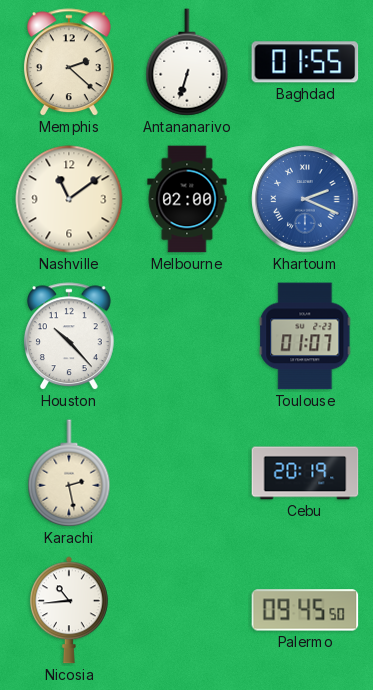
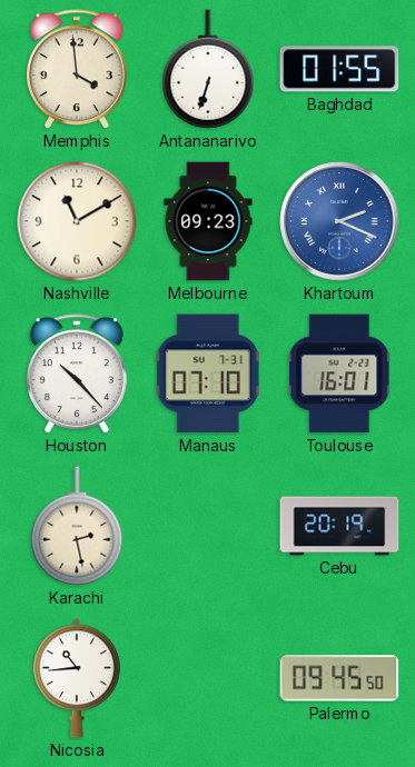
Memphis: 2:22 -> 3:59
Nashville: 11:09 -> 11:10
Melbourne: 02:00 -> 09:23
Manaus: none -> 07:10
Toulouse: 01:07 -> 16:01
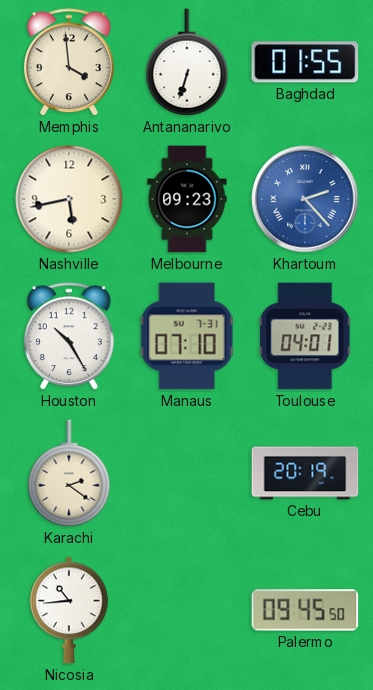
Nashville: 11:10 -> 5:43
Khartoum: 2:19 -> 2:23
Houston: 10:23 -> 10:25
Toulouse: 16:01 -> 04:01
Karachi: 2:28 -> 2:21
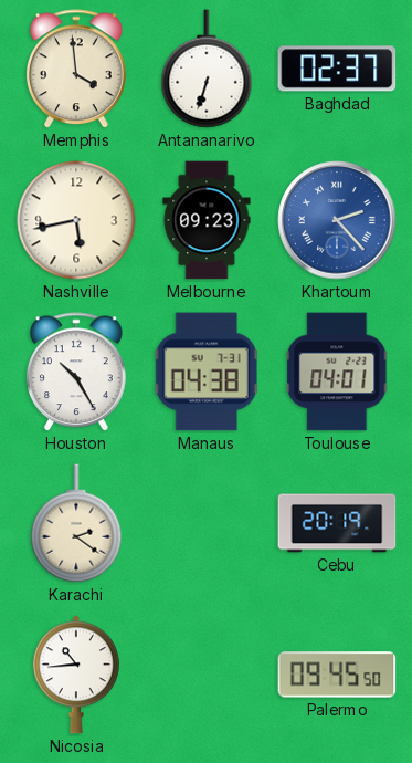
Baghdad: 01:55 -> 02:37
Manaus: 07:10 -> 04:38
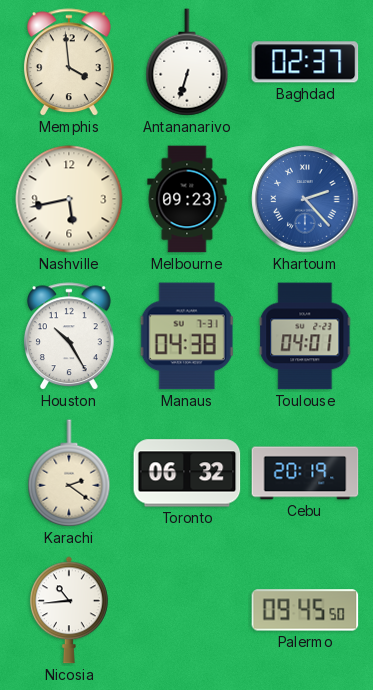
Toronto: none -> 06:32
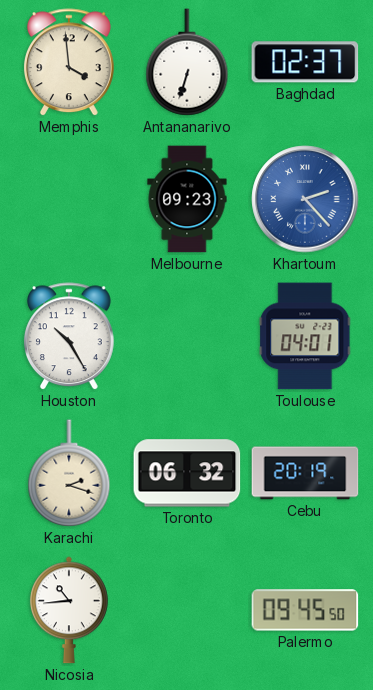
Nashville: 5:43 -> none
Manaus: 04:38 -> none
Karachi: 2:21 -> 2:18
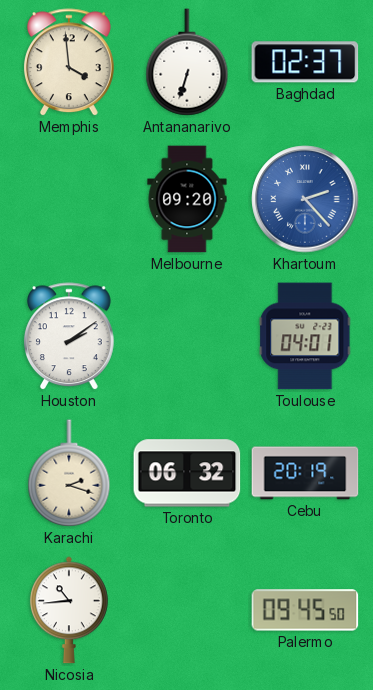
Melbourne: 09:23 -> 09:20
Houston: 10:25 -> 2:09
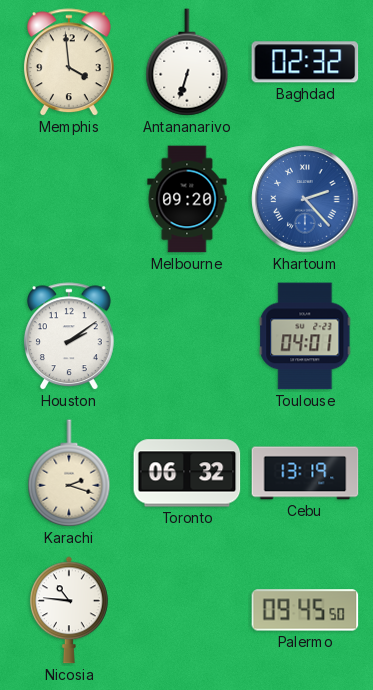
Baghdad: 02:37 -> 02:32
Cebu: 20:19 -> 13:19
Nicosia: 10:44 -> 10:46
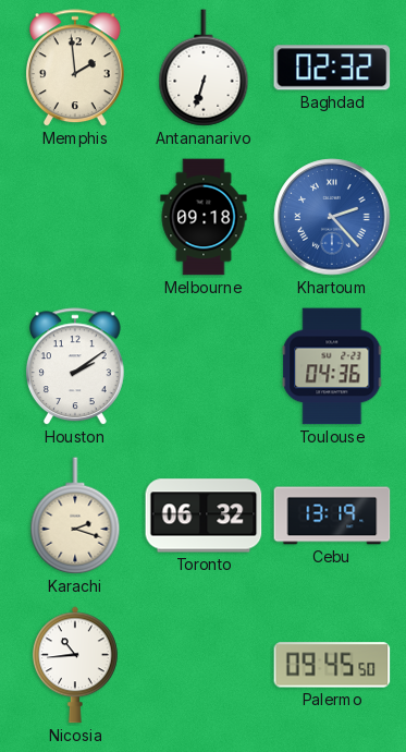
Memphis: 3:59 -> 1:59
Melbourne: 09:20 -> 09:18
Toulouse: 04:01 -> 04:36
Nicosia: 10:46 -> 10:44
